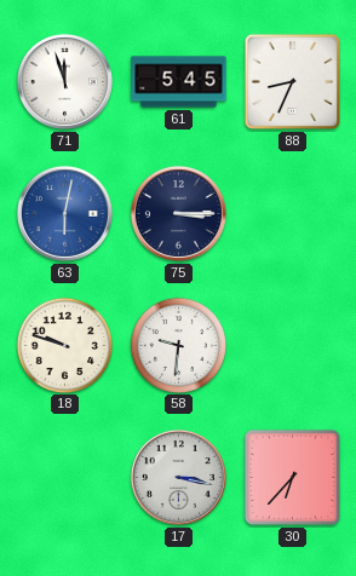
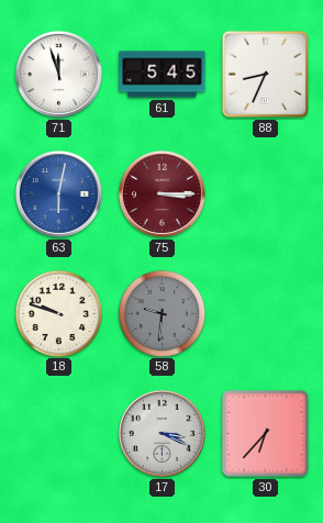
75 dial: navy -> burgundy
58 dial: white -> grey
17: 3:17 -> 3:19
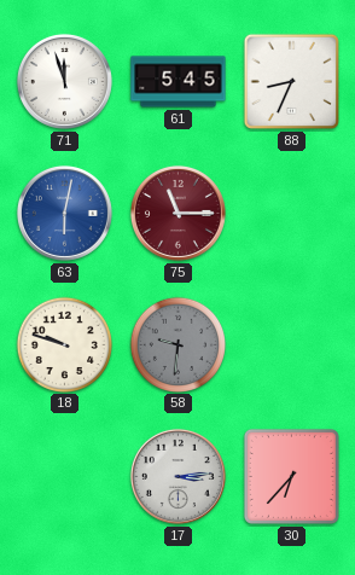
75: 3:15 -> 11:15
17: 3:19 -> 3:14
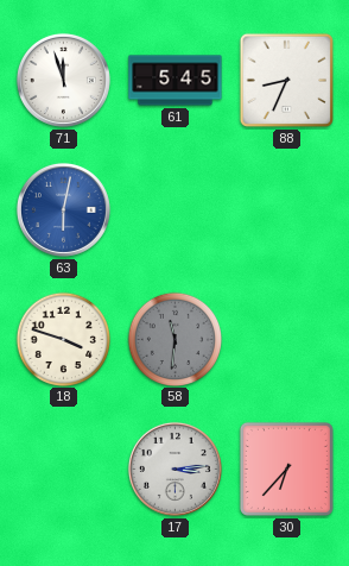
75: 11:15 -> none
18: 9:48 -> 3:48
58: 9:31 -> 11:31
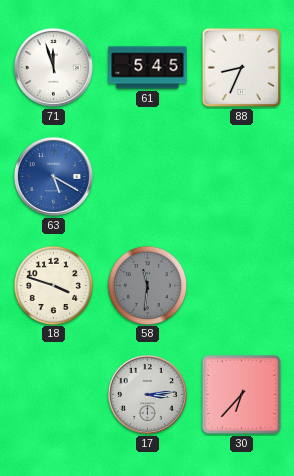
63: 6:02 -> 5:20
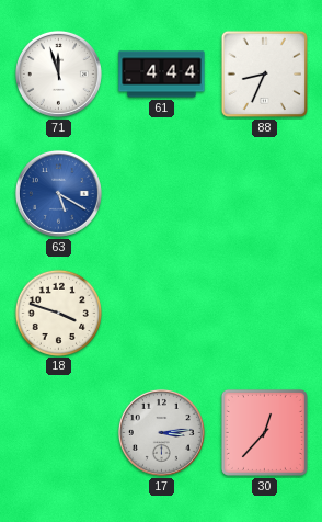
61: 5:45 -> 4:44
58: 11:31 -> none
30: 6:37 -> 12:37
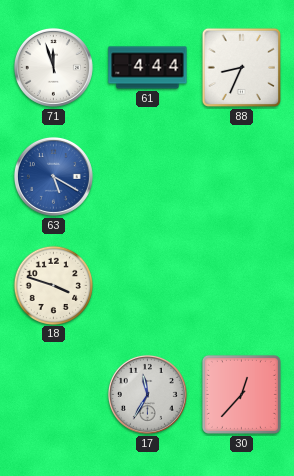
17: 3:14 -> 11:35
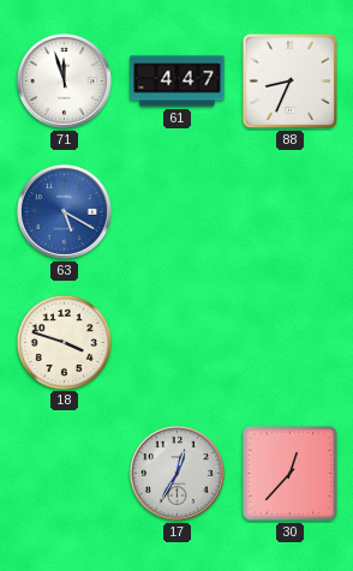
61: 4:44 -> 4:47
17: 11:35 -> 12:35
